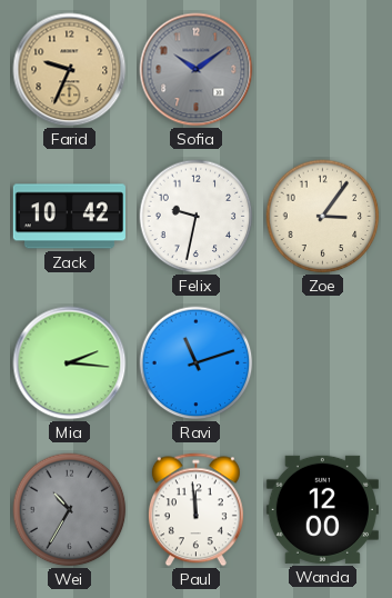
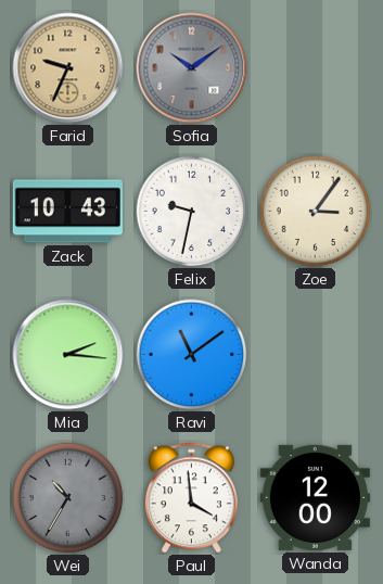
Zack: 10:42 -> 10:43
Ravi: 11:12 -> 11:09
Paul: 11:59 -> 3:59
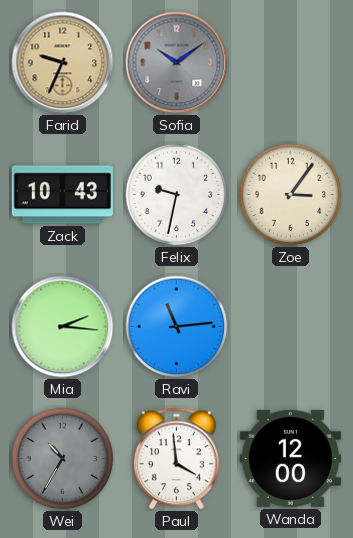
Ravi: 11:09 -> 11:14
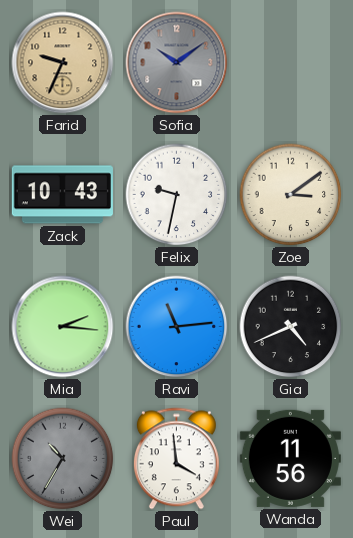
Zoe: 3:06 -> 3:09
Gia: none -> 4:41
Wanda: 12:00 -> 11:56
